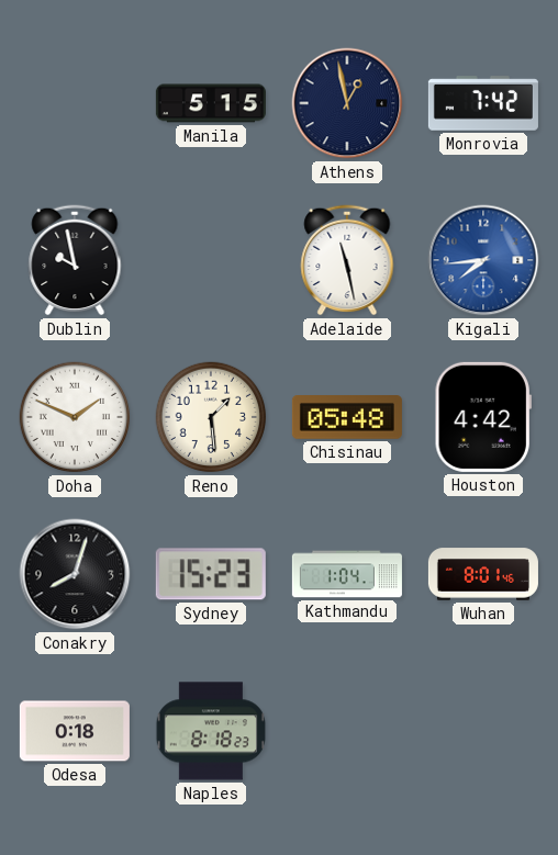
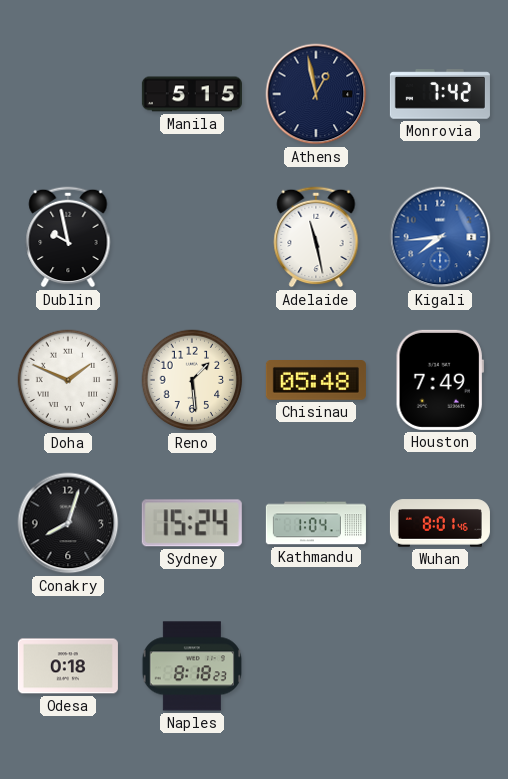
Houston: 4:42 -> 7:49
Sydney: 15:23 -> 15:24
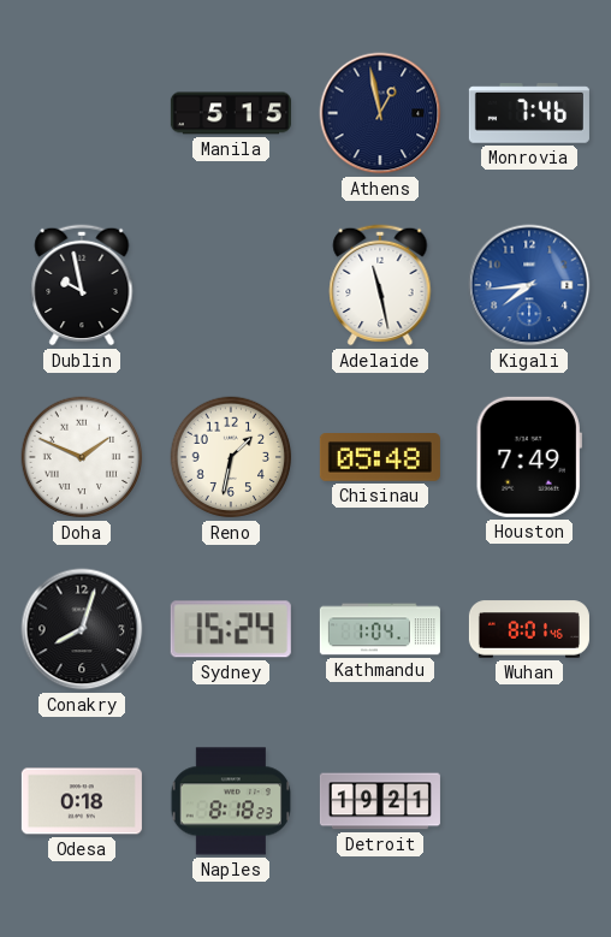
Monrovia: 7:42 -> 7:46
Reno: 1:29 -> 1:32
Detroit: none -> 19:21
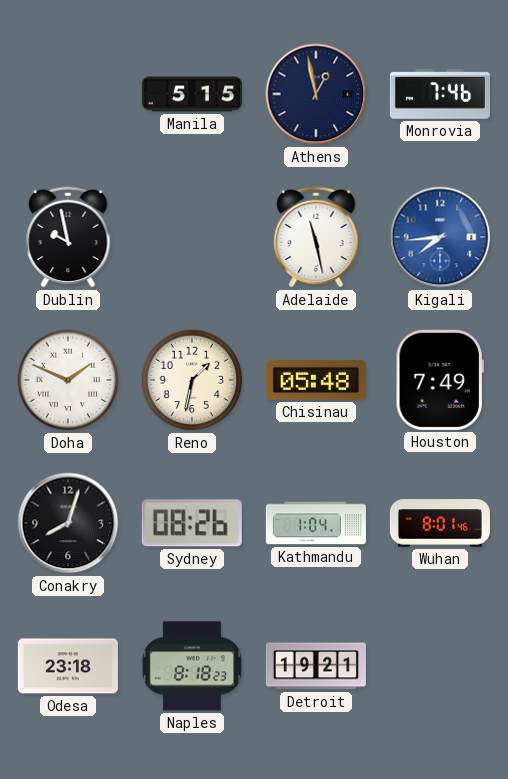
Sydney: 15:24 -> 08:26
Odesa: 0:18 -> 23:18
